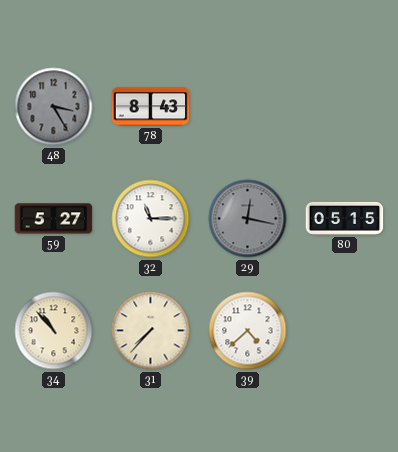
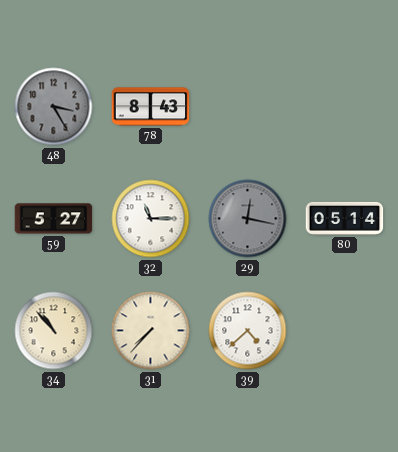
80: 05:15 -> 05:14
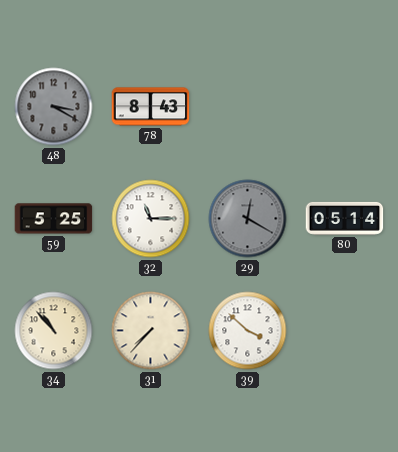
48: 3:25 -> 3:20
59: 5:27 -> 5:25
29: 12:17 -> 12:20
39: 4:38 -> 3:52
